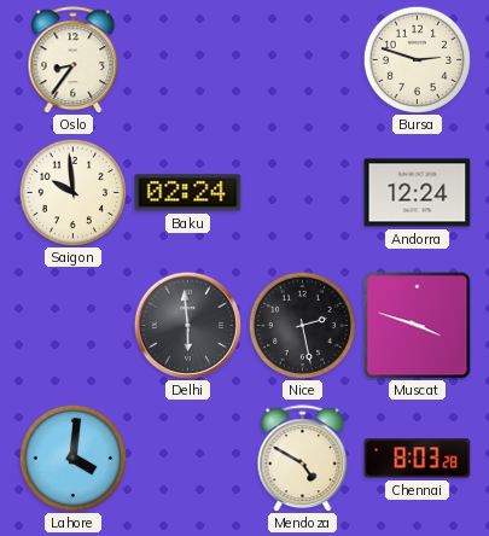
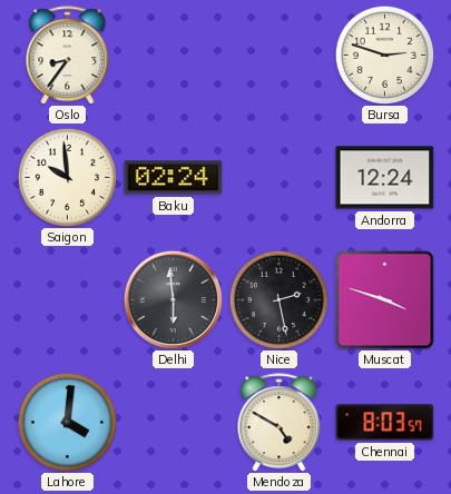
Chennai: 8:03:28 -> 8:03:57
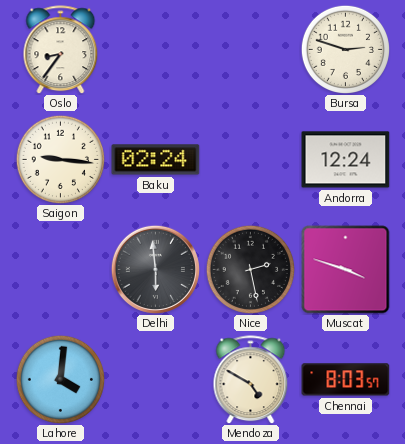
Saigon: 9:59 -> 9:16
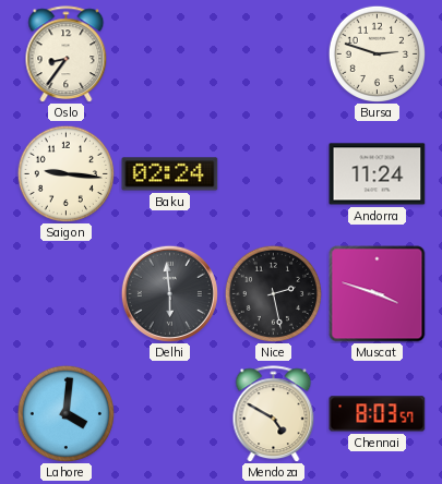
Andorra: 12:24 -> 11:24
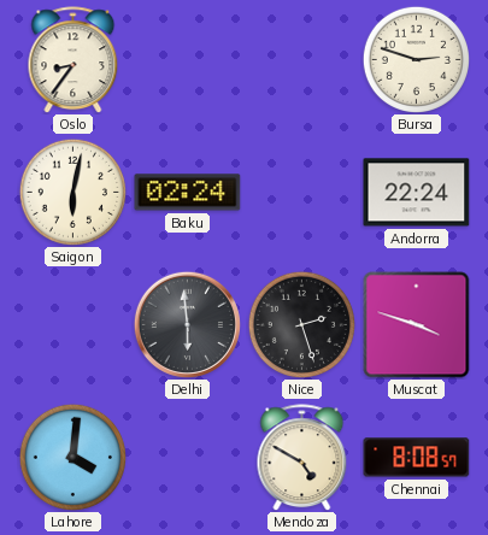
Saigon: 9:16 -> 6:02
Andorra: 11:24 -> 22:24
Nice: 2:28 -> 2:27
Chennai: 8:03 -> 8:08
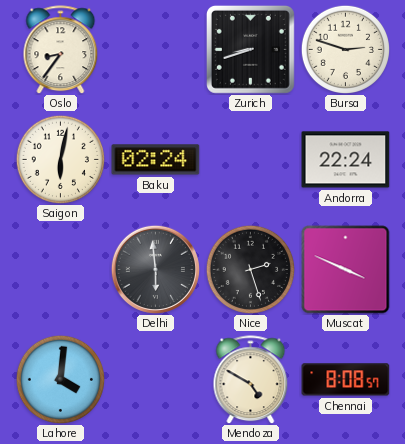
Zurich: none -> 8:42
Muscat: 3:48 -> 3:49
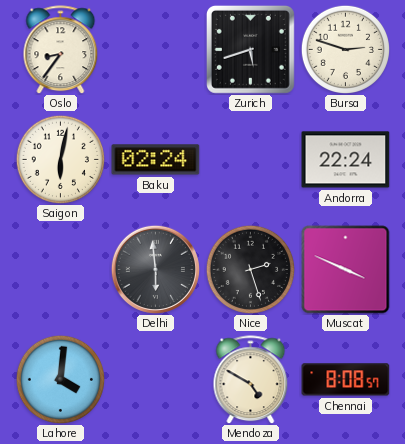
Zurich: 8:42 -> 5:42
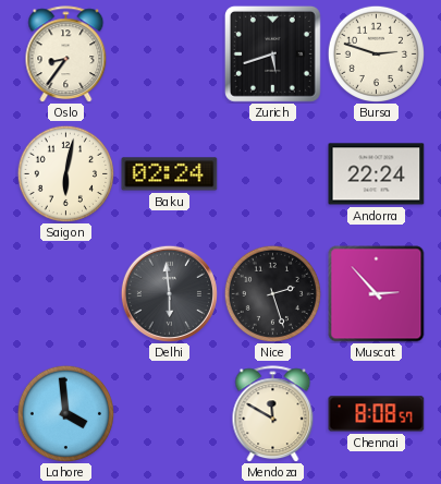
Muscat: 3:49 -> 2:53
Lahore: 4:01 -> 3:59
Mendoza: 4:50 -> 11:50
